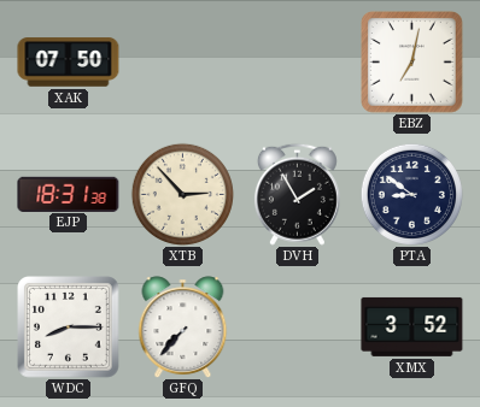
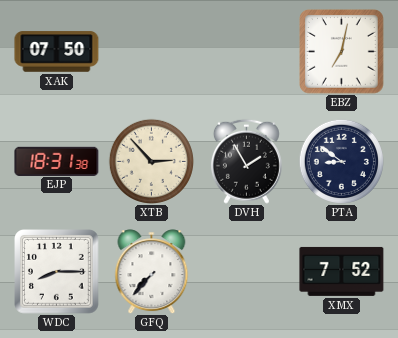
XMX: 3:52 -> 7:52
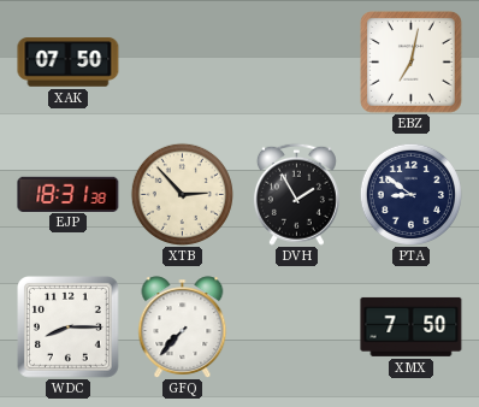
XMX: 7:52 -> 7:50
